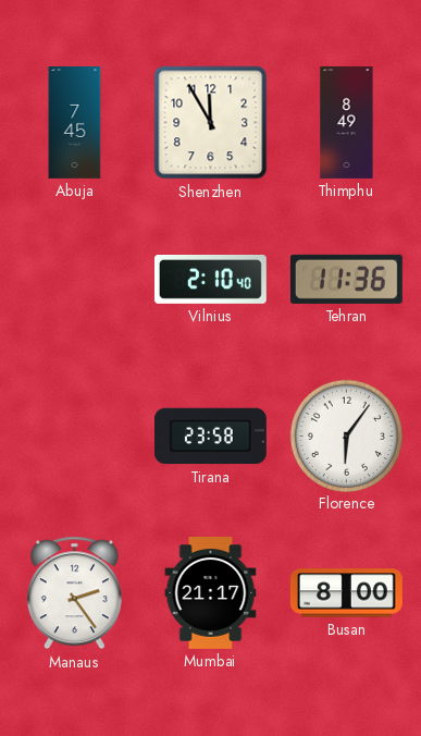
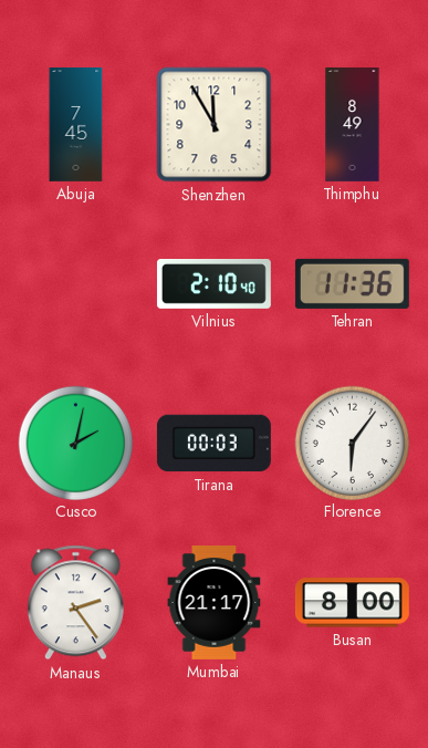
Cusco: none -> 2:02
Tirana: 23:58 -> 00:03
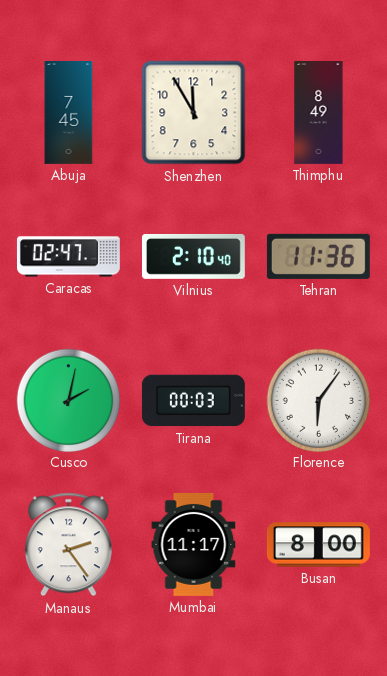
Caracas: none -> 02:47
Mumbai: 21:17 -> 11:17
